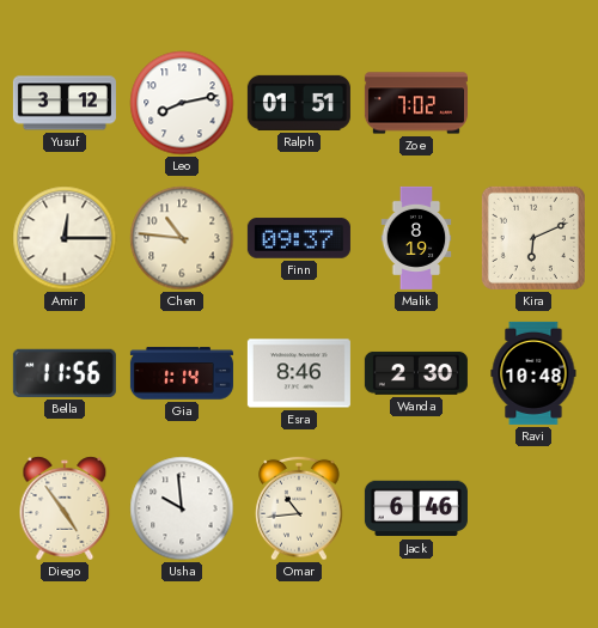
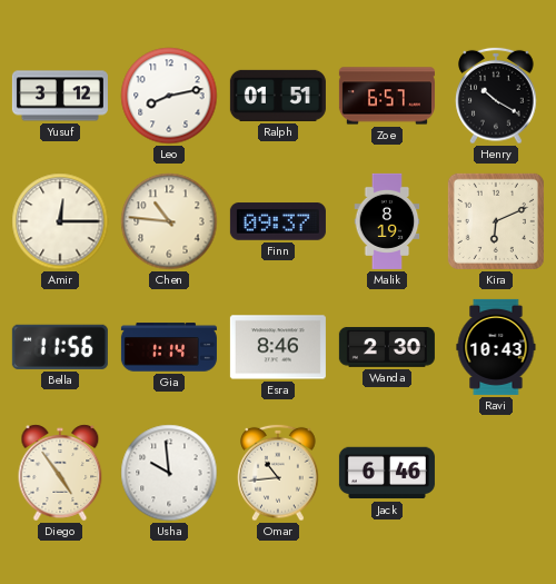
Zoe: 7:02 -> 6:57
Henry: none -> 10:20
Ravi: 10:48 -> 10:43
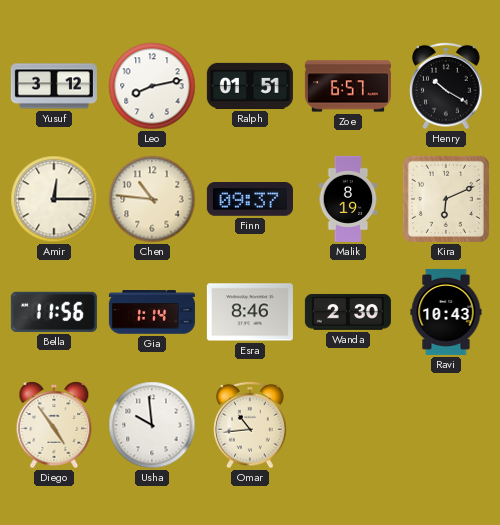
Jack: 6:46 -> none
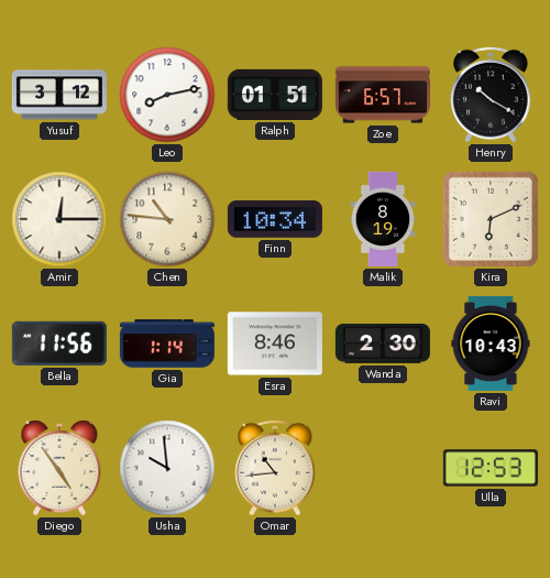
Finn: 09:37 -> 10:34
Ulla: none -> 12:53
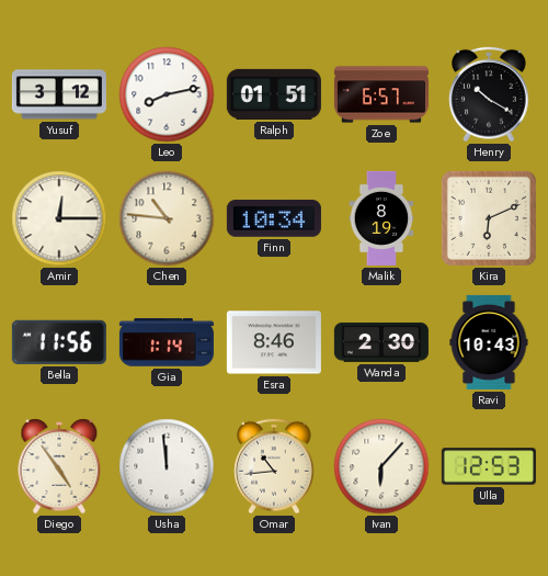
Usha: 9:59 -> 11:59
Ivan: none -> 6:07
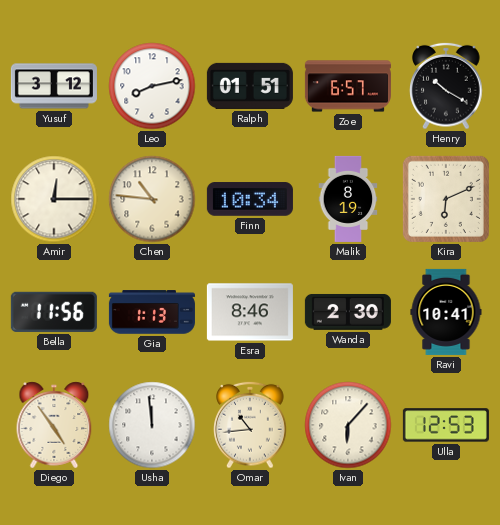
Gia: 1:14 -> 1:13
Ravi: 10:43 -> 10:41
